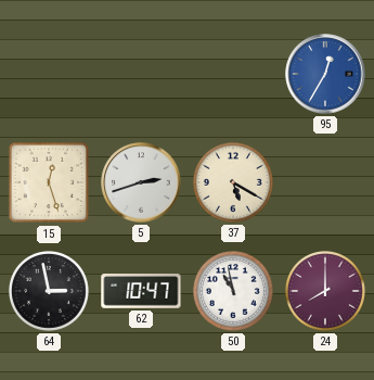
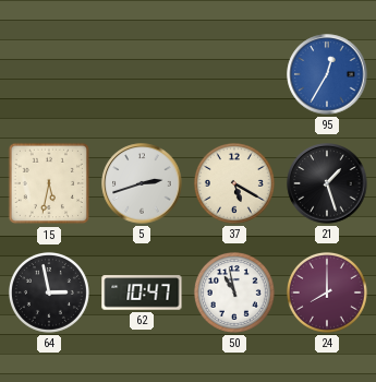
15: 12:27 -> 5:32
21: none -> 1:27
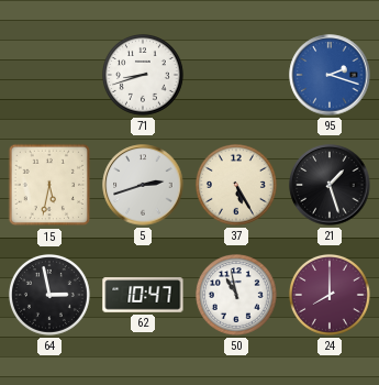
71: none -> 8:42
95: 12:35 -> 2:18
37: 5:20 -> 5:25
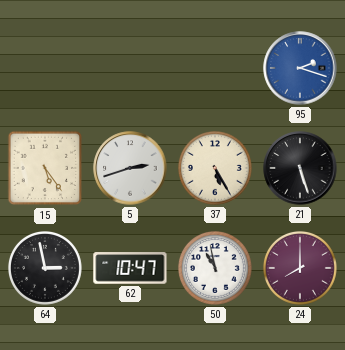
71: 8:42 -> none
15: 5:32 -> 5:24
21: 1:27 -> 5:27
